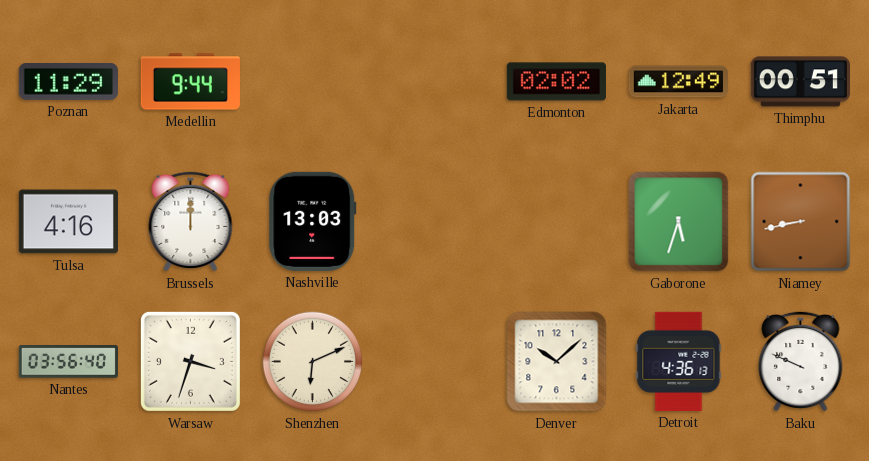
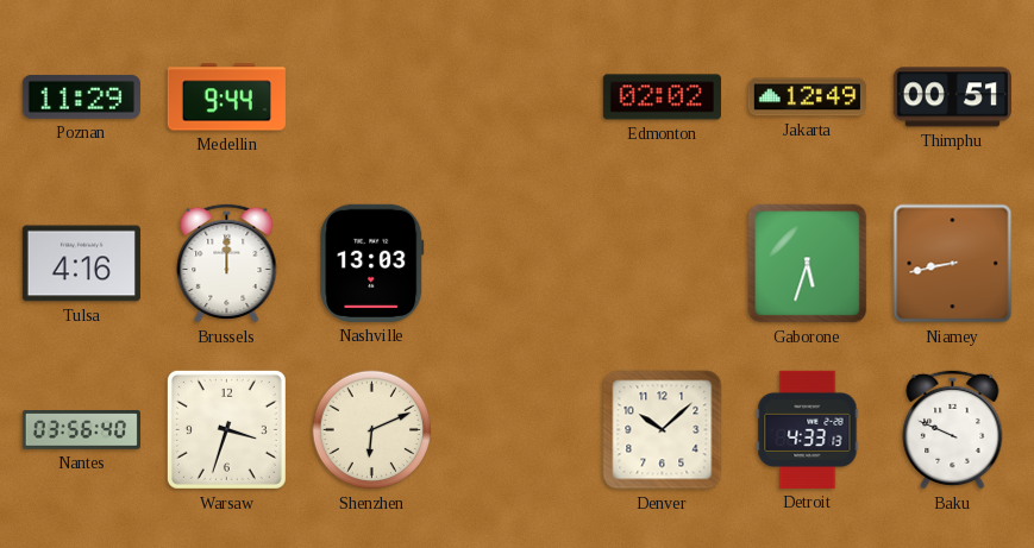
Detroit: 4:36 -> 4:33
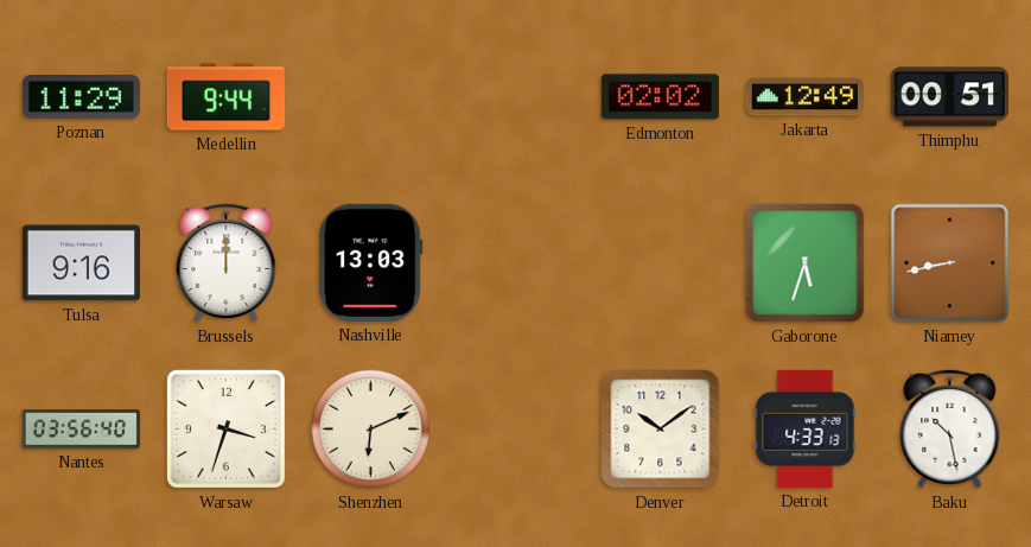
Tulsa: 4:16 -> 9:16
Denver: 10:08 -> 10:09
Baku: 9:49 -> 10:28
